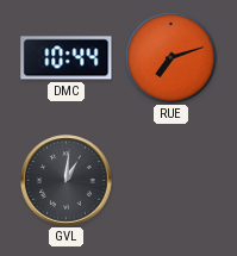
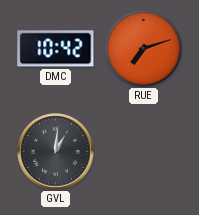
DMC: 10:44 -> 10:42
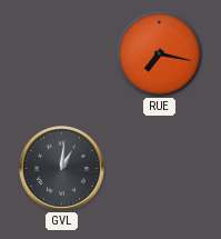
DMC: 10:42 -> none
RUE: 7:12 -> 7:17
